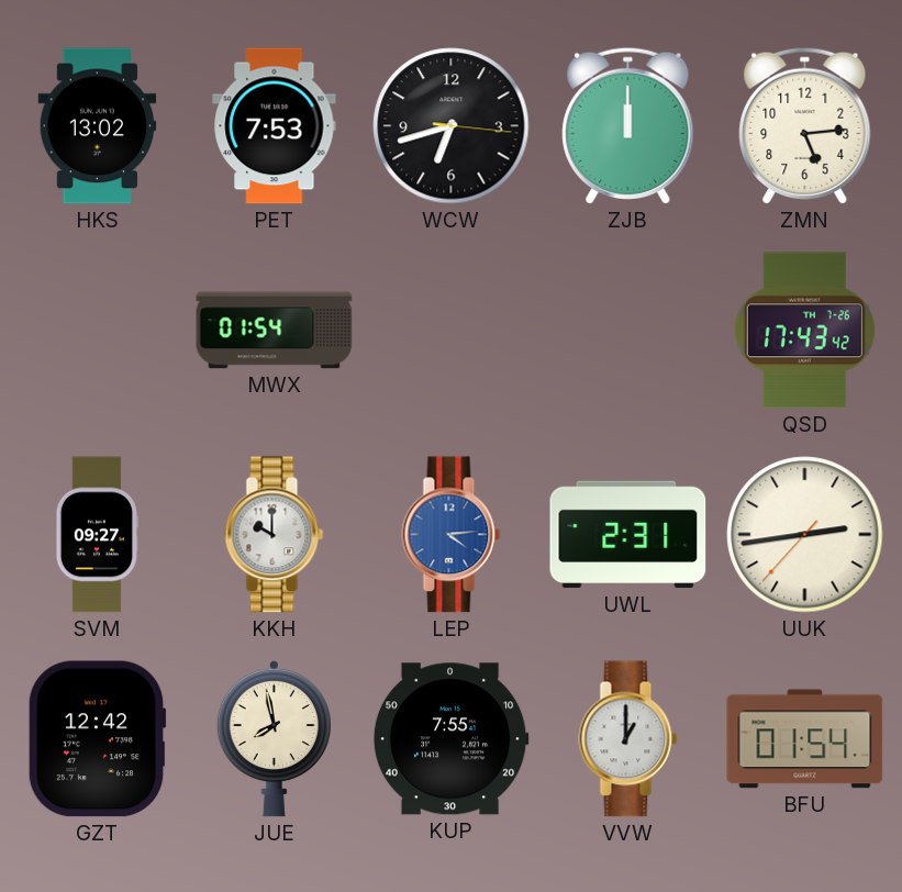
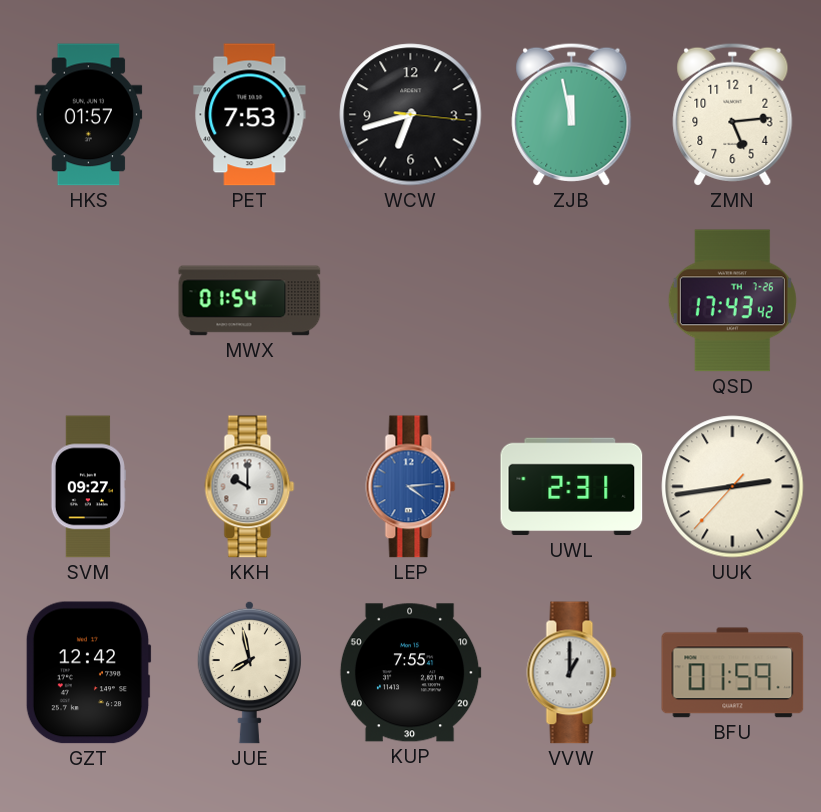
HKS: 13:02 -> 01:57
ZJB: 12:00 -> 11:58
BFU: 01:54 -> 01:59
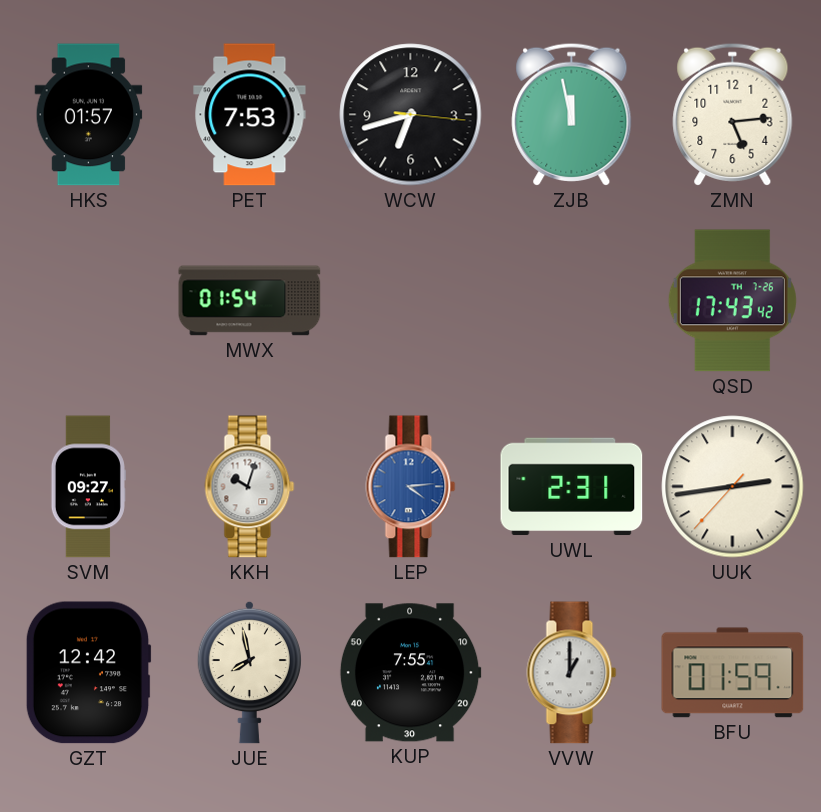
KKH: 10:00 -> 10:03
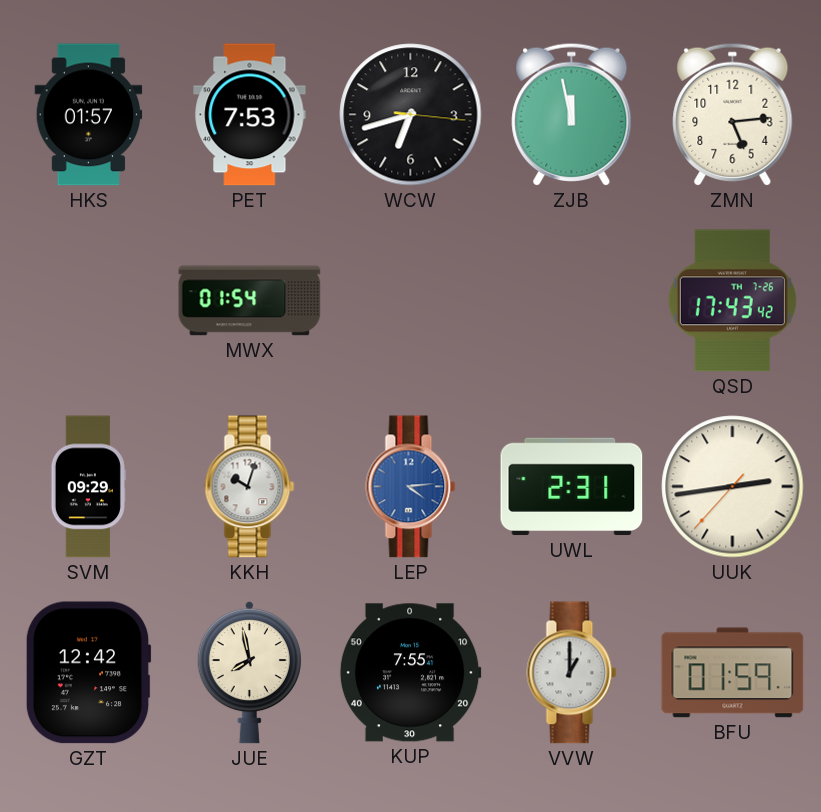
SVM: 09:27 -> 09:29
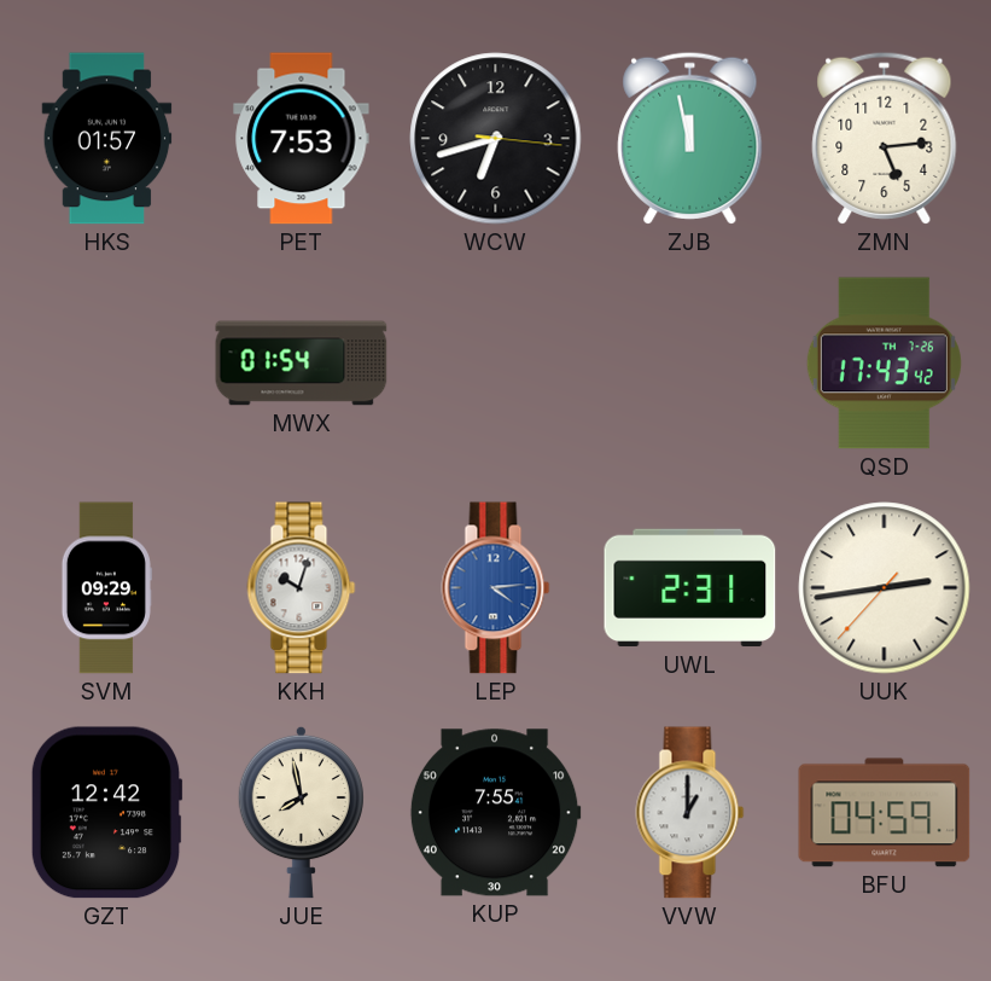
BFU: 01:59 -> 04:59
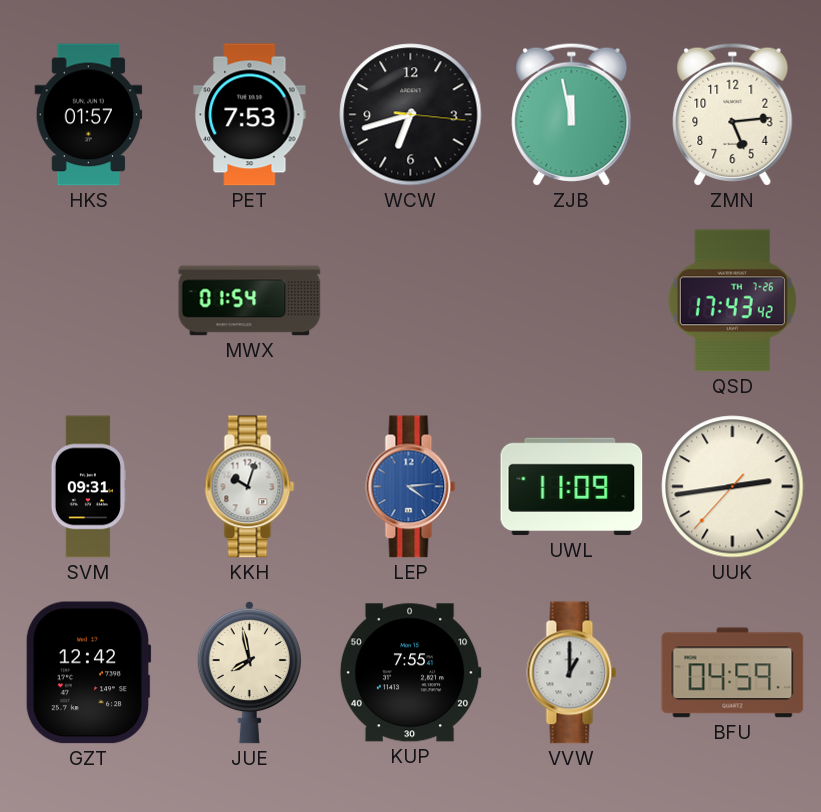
SVM: 09:29 -> 09:31
UWL: 2:31 -> 11:09
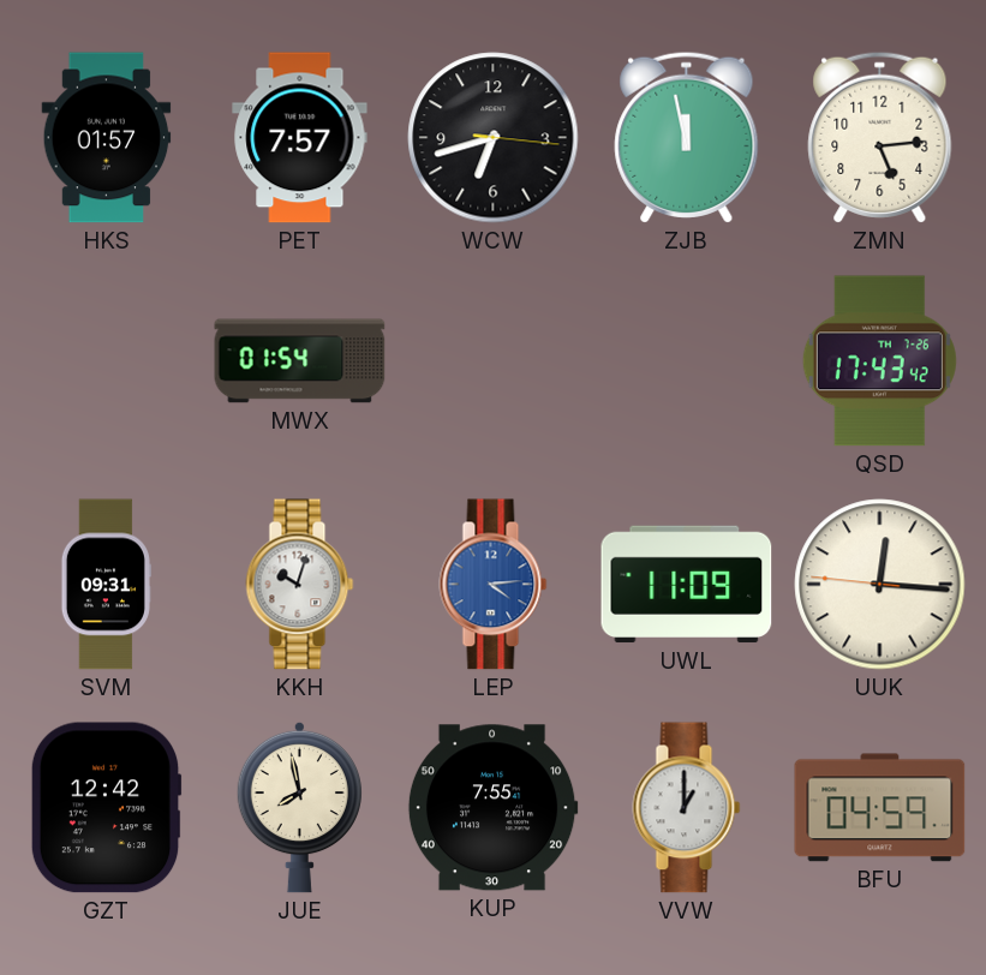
PET: 7:53 -> 7:57
UUK: 2:43 -> 12:15
